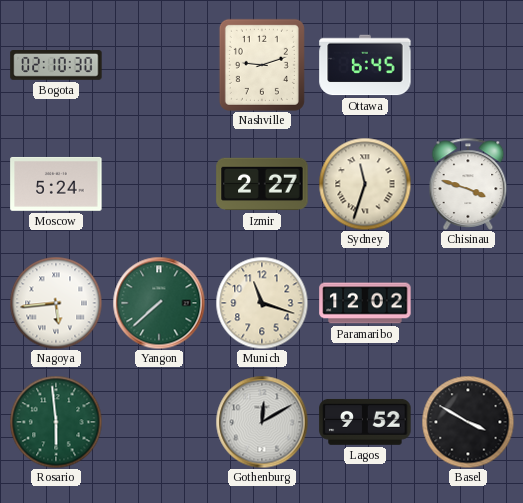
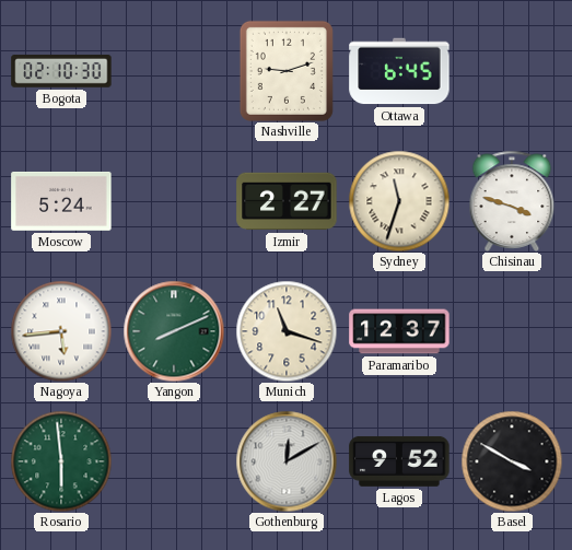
Yangon: 7:38 -> 8:11
Paramaribo: 12:02 -> 12:37
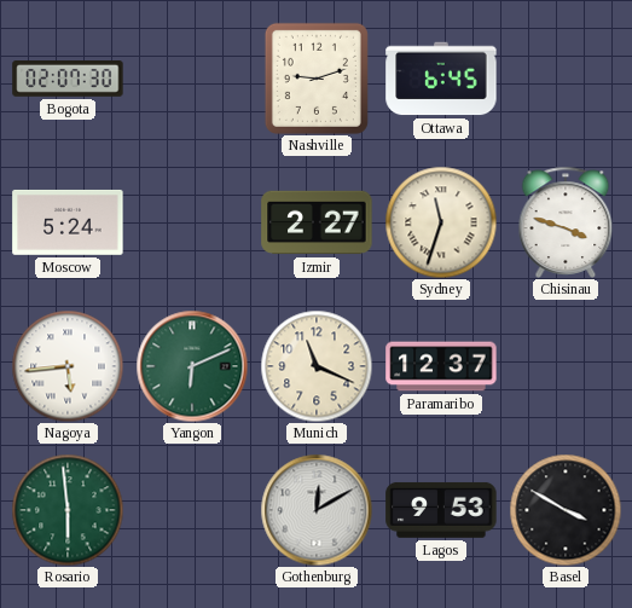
Bogota: 02:10 -> 02:07
Yangon: 8:11 -> 6:11
Munich: 11:18 -> 11:19
Lagos: 9:52 -> 9:53
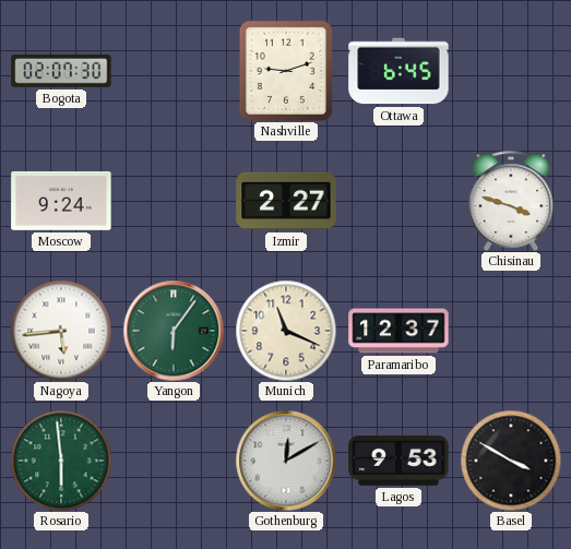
Moscow: 5:24 -> 9:24
Sydney: 11:33 -> none
Yangon: 6:11 -> 6:06
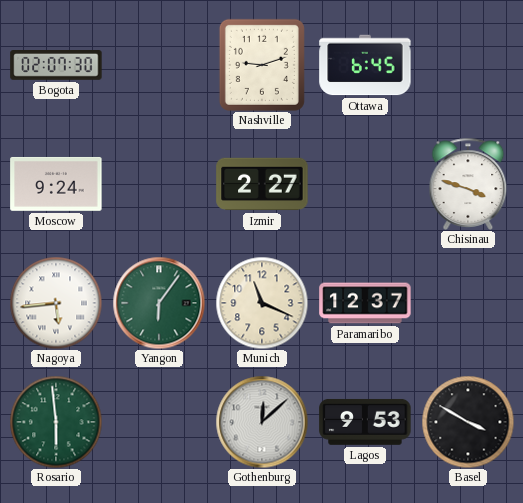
Gothenburg: 12:10 -> 12:08
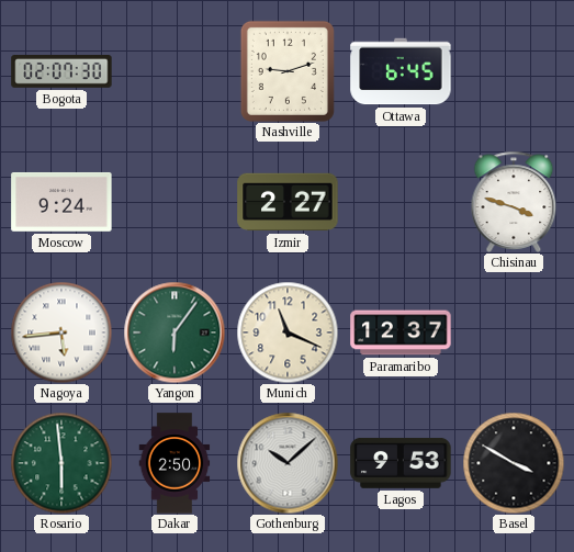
Dakar: none -> 2:50
Gothenburg: 12:08 -> 10:08
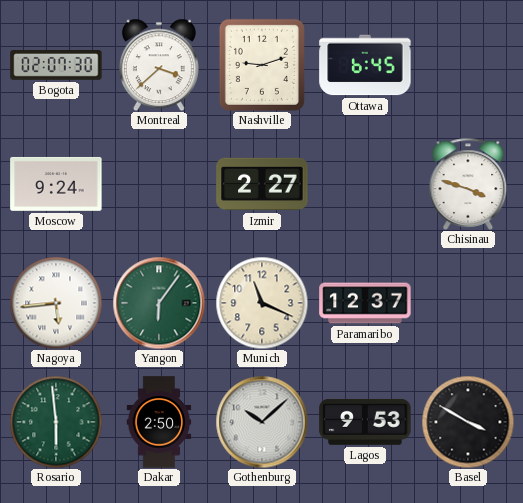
Montreal: none -> 3:38
